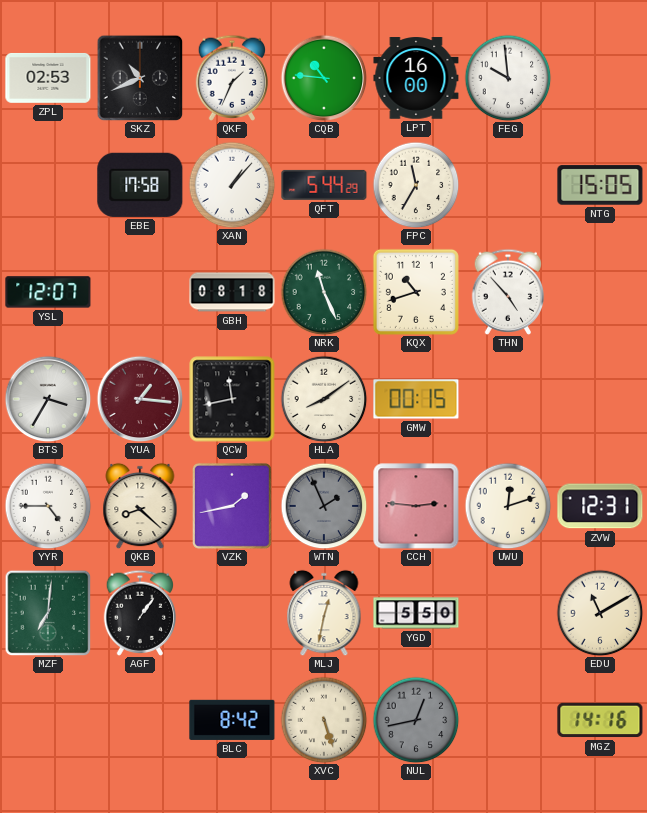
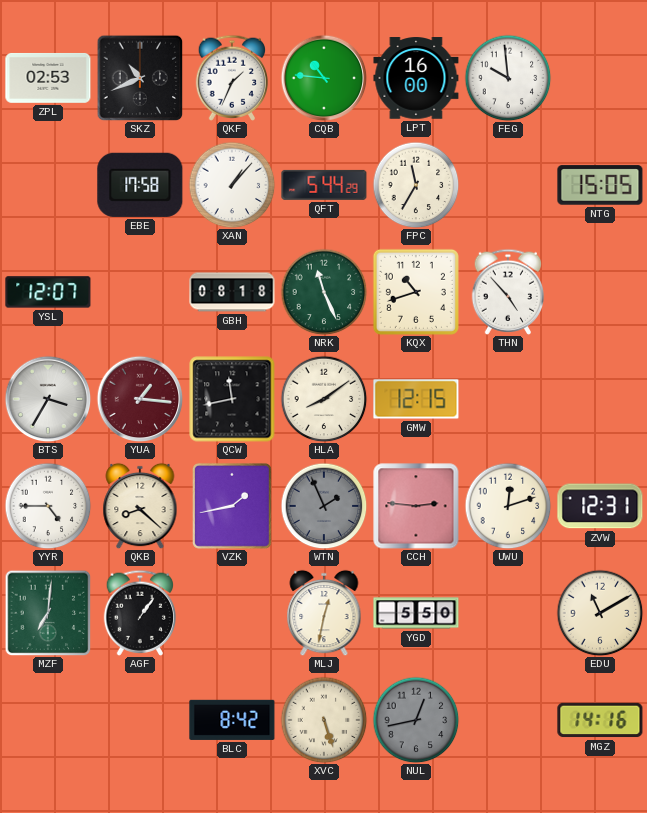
GMW: 00:15 -> 12:15
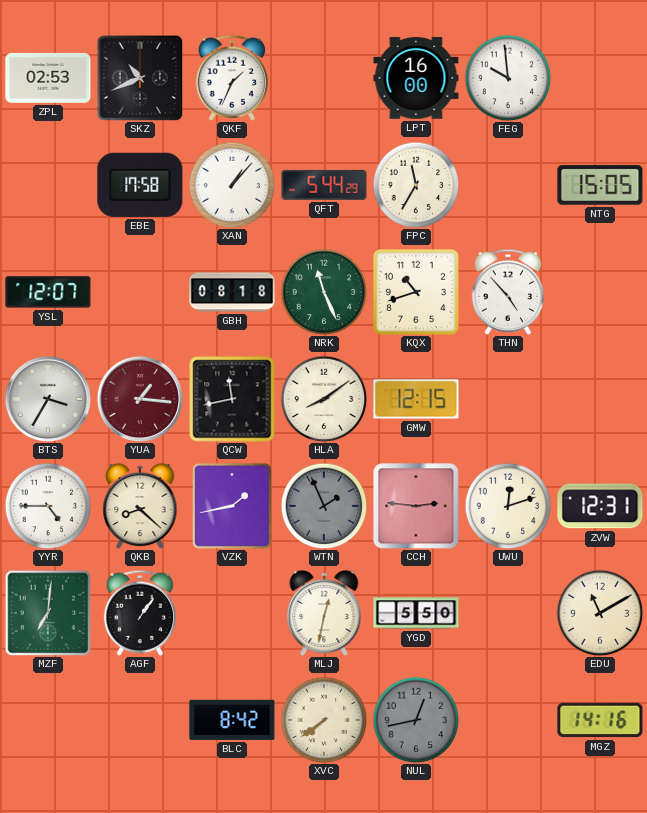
CQB: 10:46 -> none
XVC: 5:27 -> 7:39
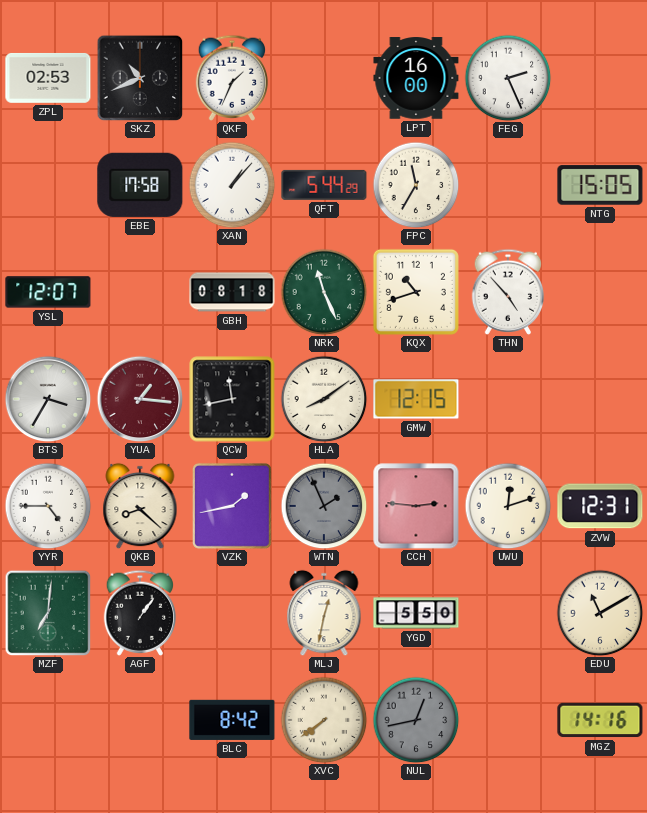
FEG: 9:59 -> 2:26
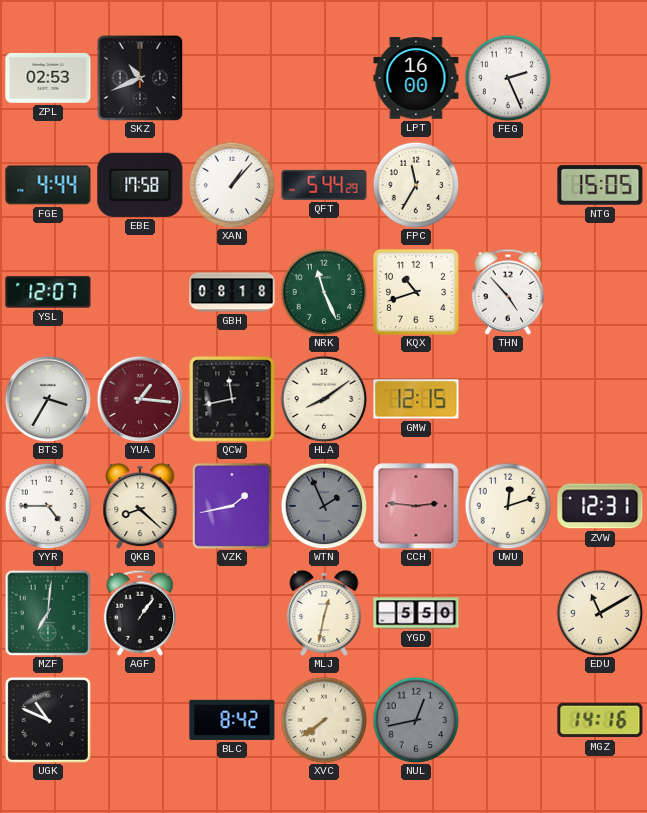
QKF: 1:34 -> none
FGE: none -> 4:44
UGK: none -> 10:49
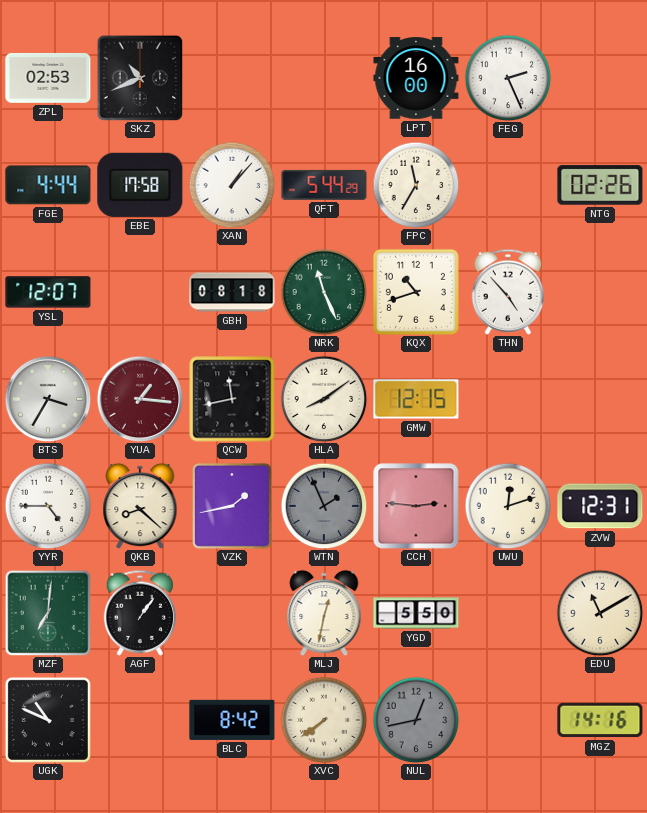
NTG: 15:05 -> 02:26
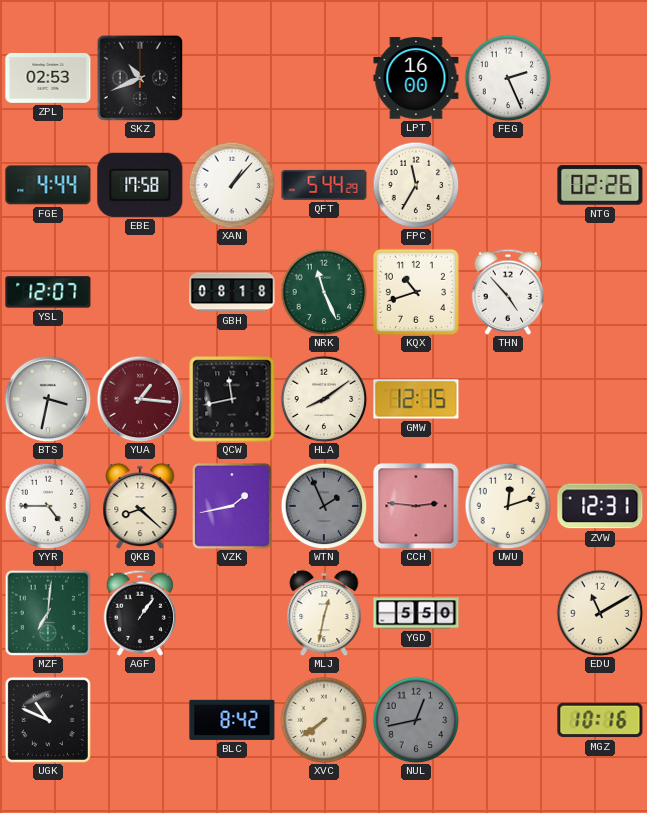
BTS: 3:35 -> 3:32
MGZ: 14:16 -> 10:16
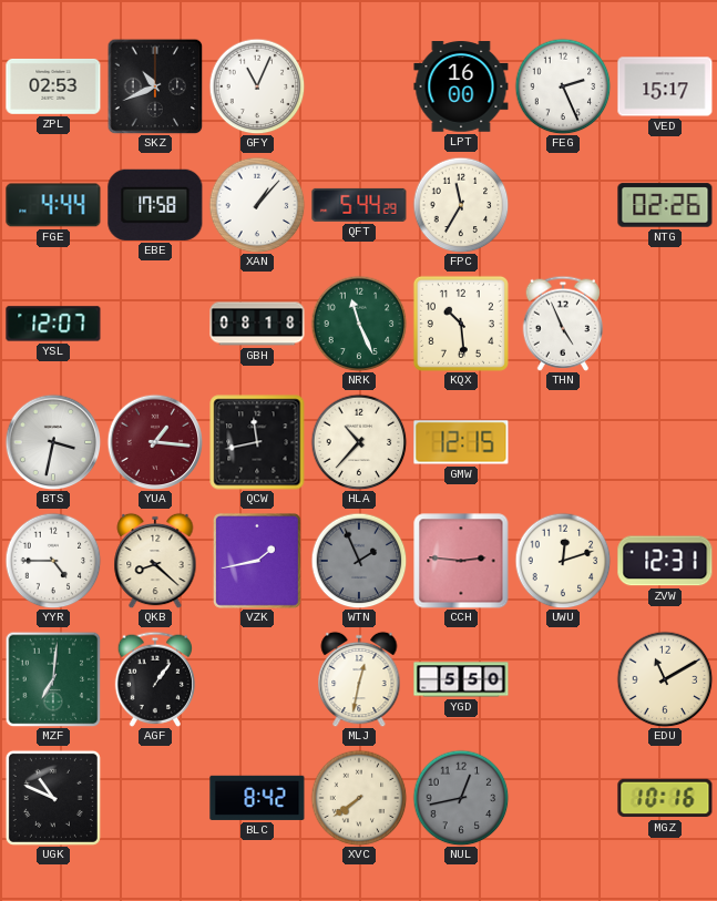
GFY: none -> 11:04
VED: none -> 15:17
KQX: 10:42 -> 10:29
THN: 4:53 -> 4:56
HLA: 8:09 -> 10:37
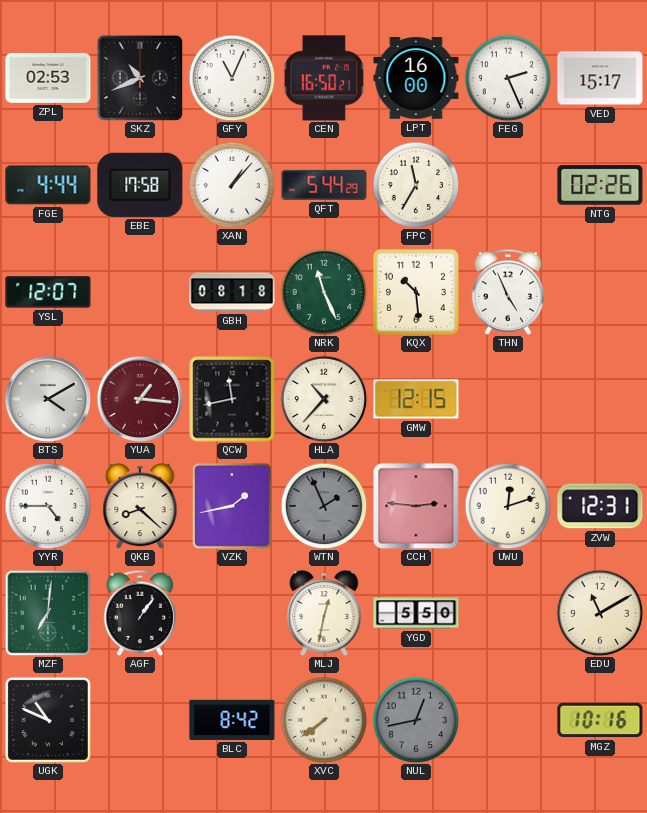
CEN: none -> 16:50
BTS: 3:32 -> 4:10
